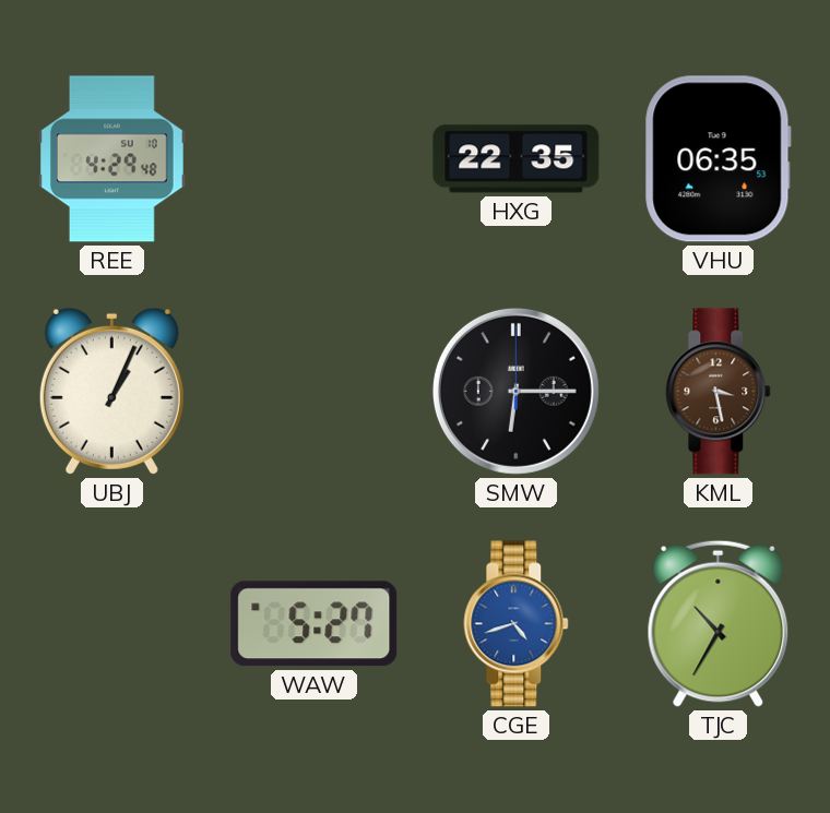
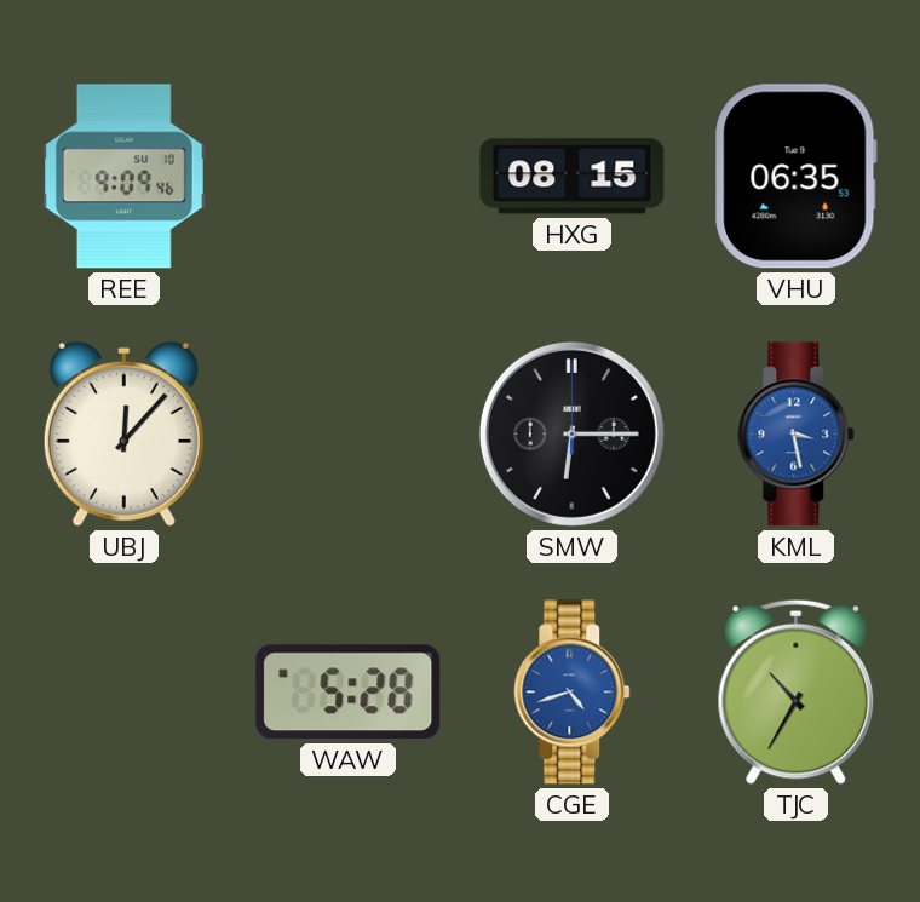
REE: 4:29 -> 9:09
HXG: 22:35 -> 08:15
UBJ: 1:04 -> 12:07
KML dial: brown -> blue
WAW: 5:27 -> 5:28
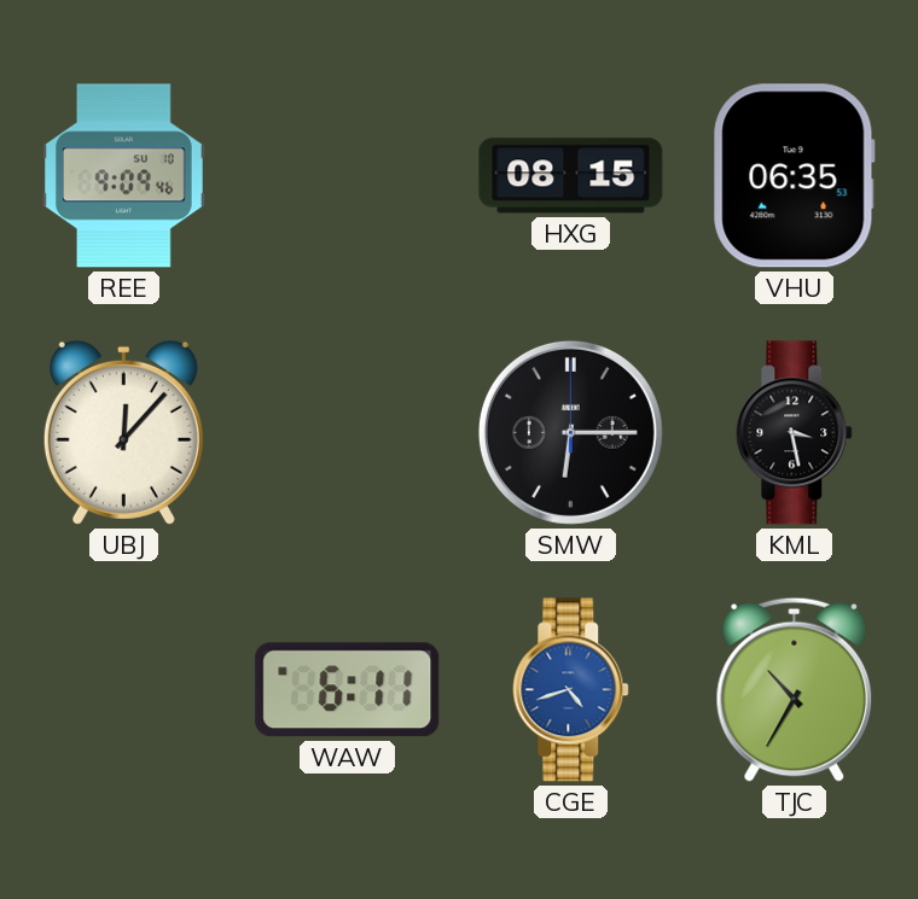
KML dial: blue -> black
WAW: 5:28 -> 6:11
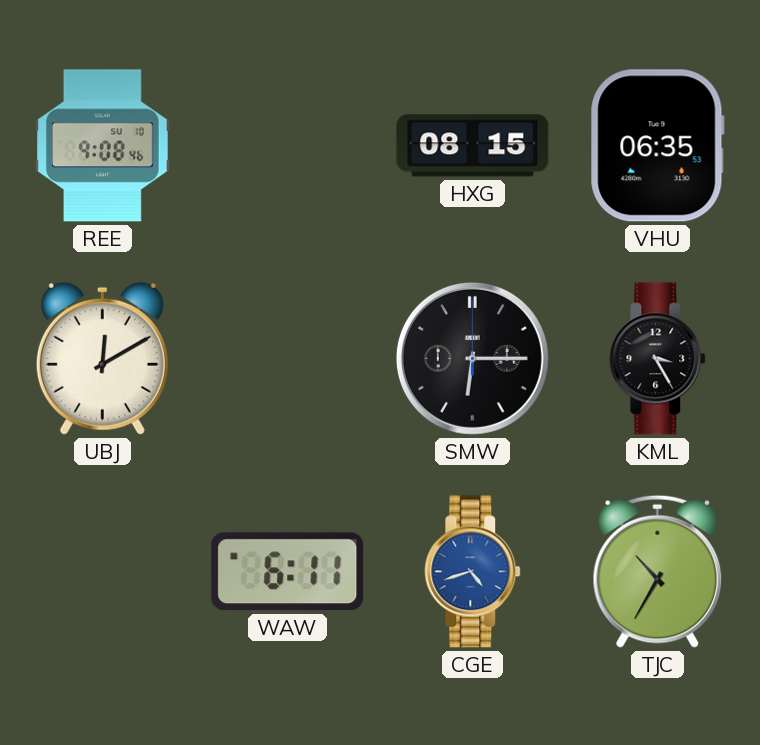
REE: 9:09 -> 9:08
UBJ: 12:07 -> 12:10
KML: 3:28 -> 3:25
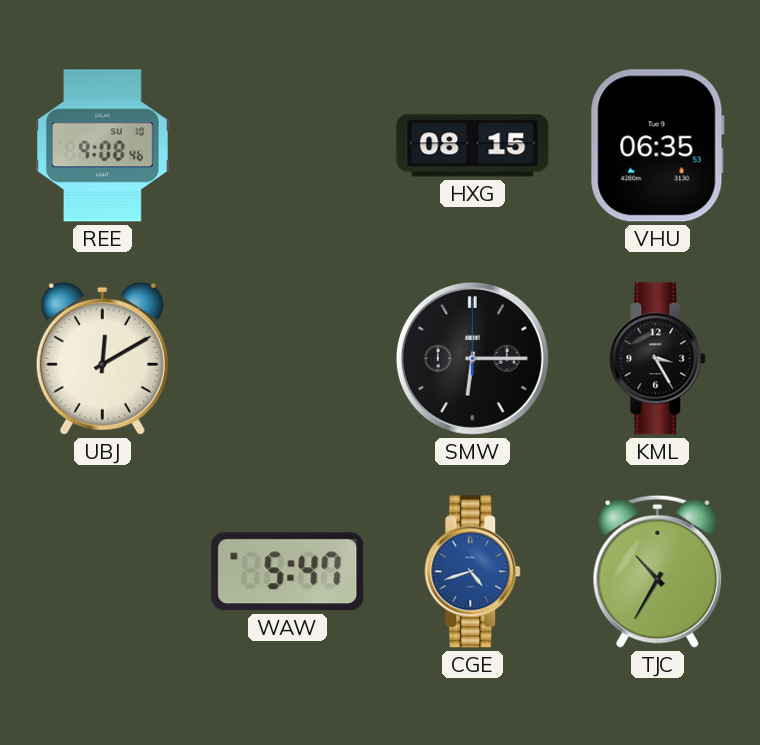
WAW: 6:11 -> 5:47
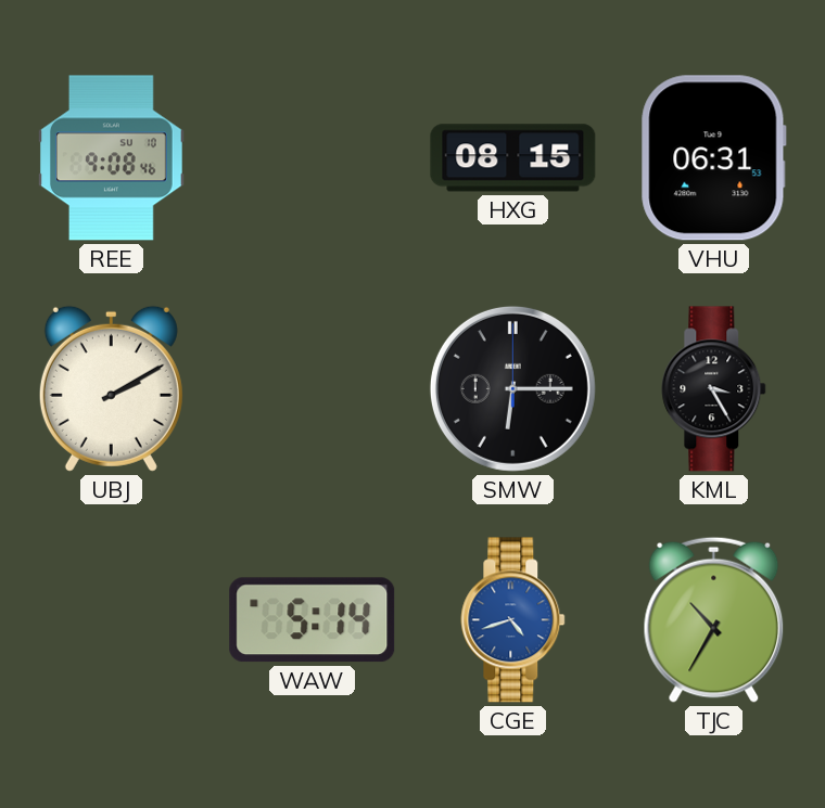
VHU: 06:35 -> 06:31
UBJ: 12:10 -> 2:10
WAW: 5:47 -> 5:14
